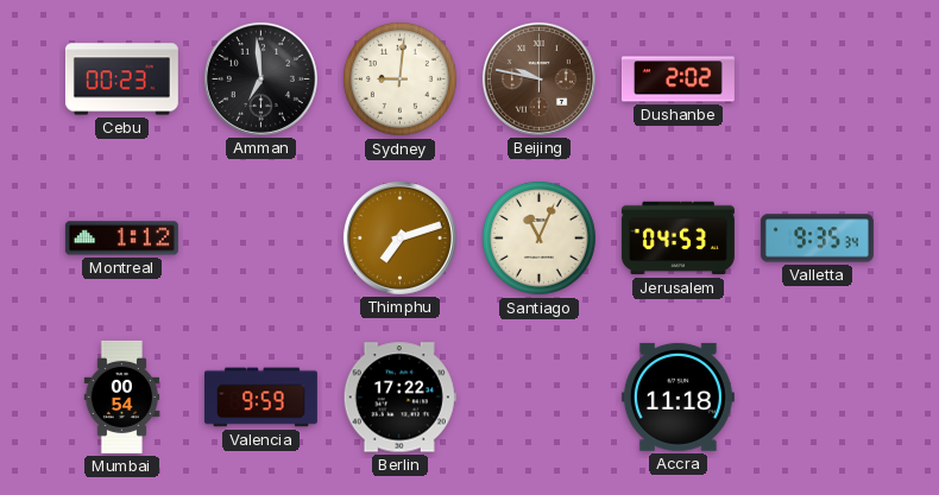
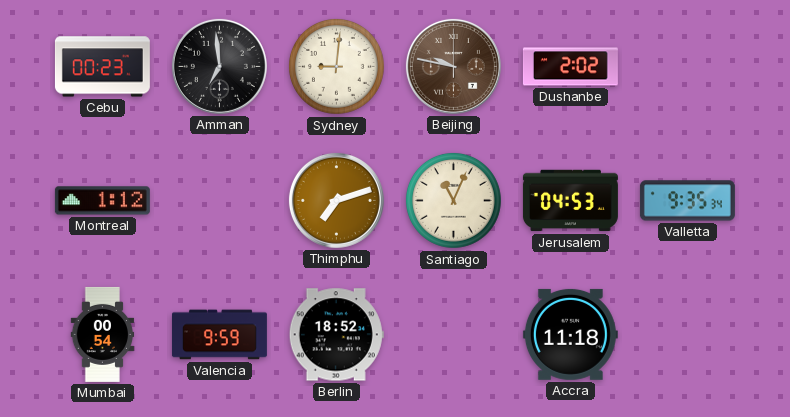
Berlin: 17:22 -> 18:52
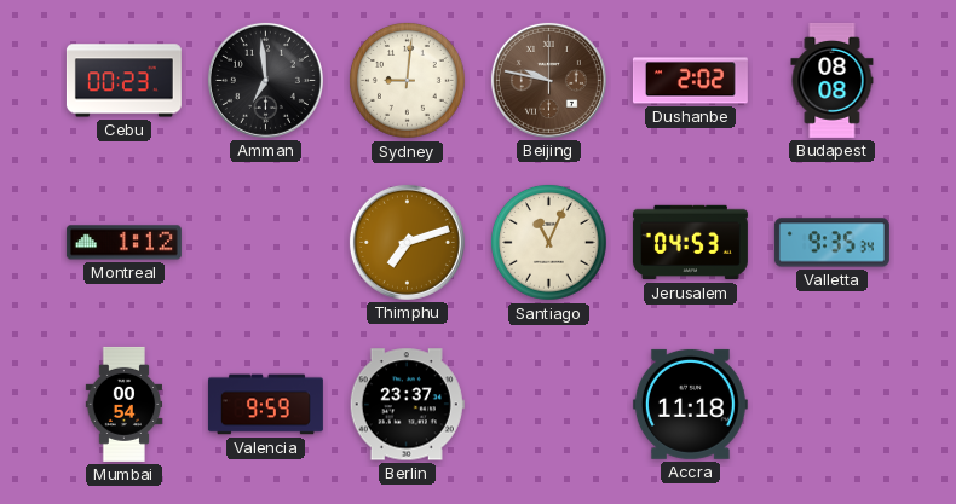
Budapest: none -> 08:08
Berlin: 18:52 -> 23:37
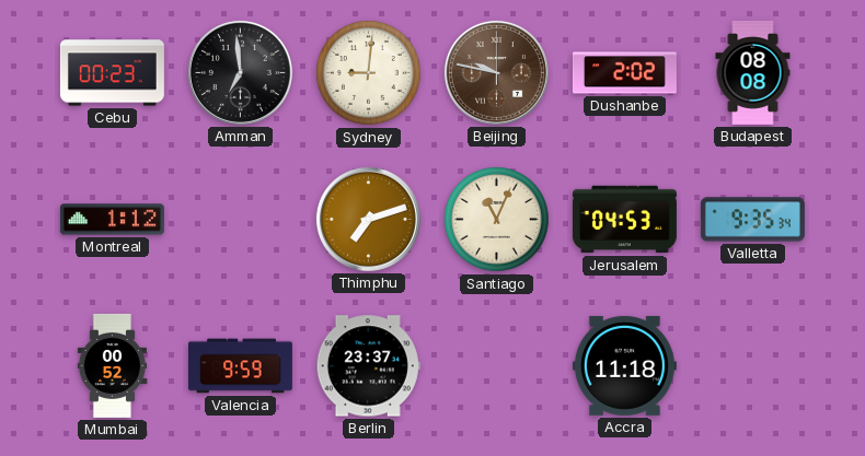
Mumbai: 00:54 -> 00:52
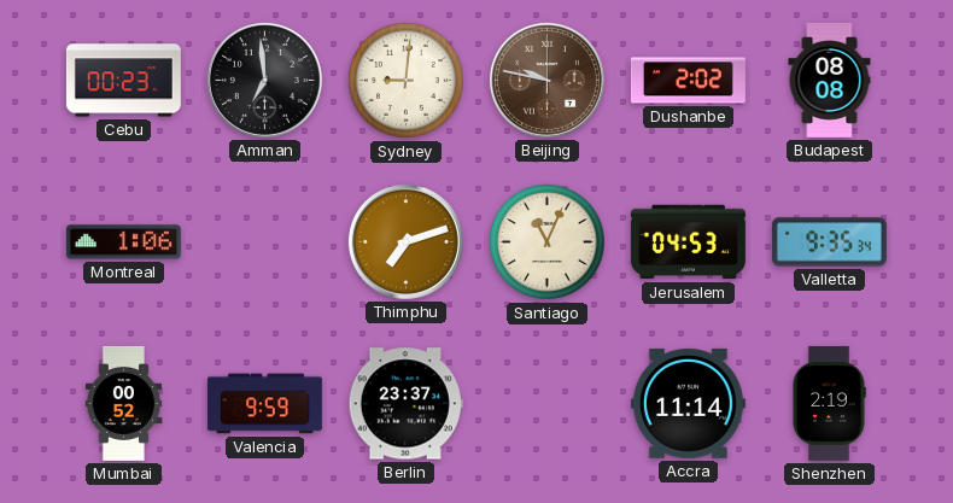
Montreal: 1:12 -> 1:06
Accra: 11:18 -> 11:14
Shenzhen: none -> 2:19
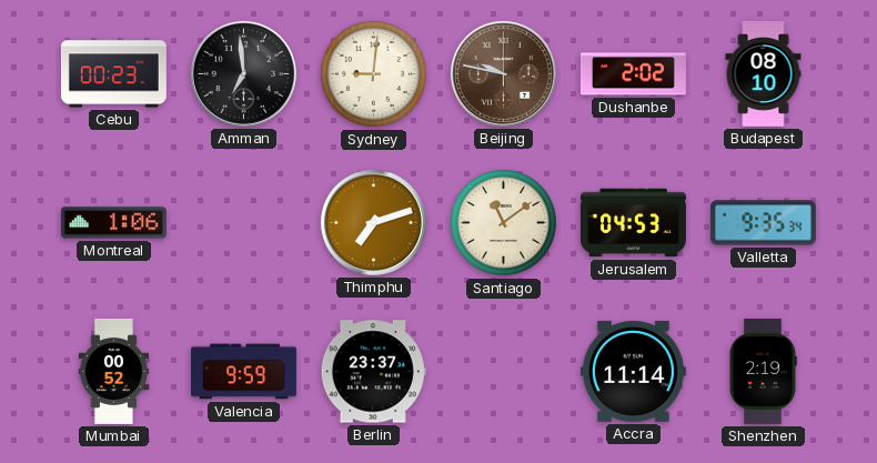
Budapest: 08:08 -> 08:10
Santiago: 11:04 -> 11:09
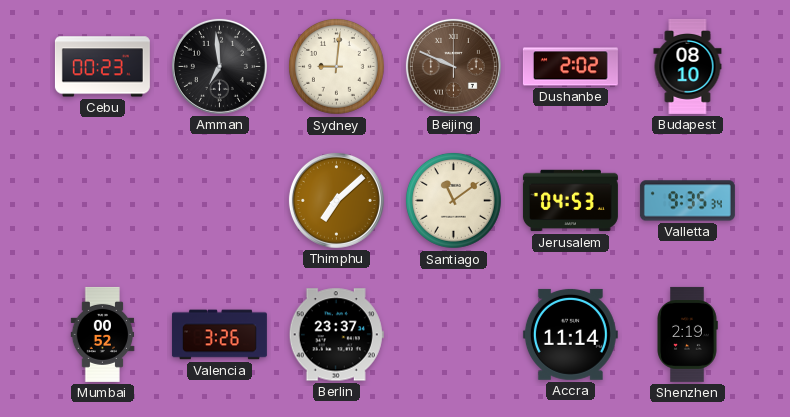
Beijing: 9:47 -> 9:49
Montreal: 1:06 -> none
Thimphu: 7:12 -> 7:08
Valencia: 9:59 -> 3:26
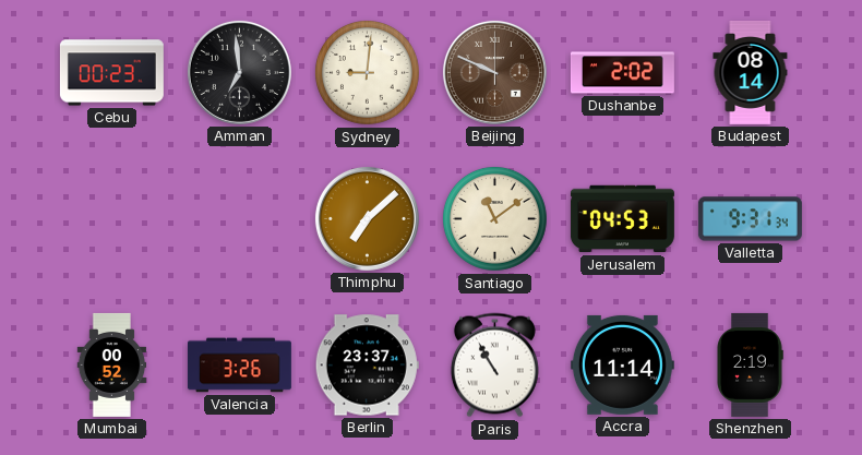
Budapest: 08:10 -> 08:14
Valletta: 9:35 -> 9:31
Paris: none -> 10:55
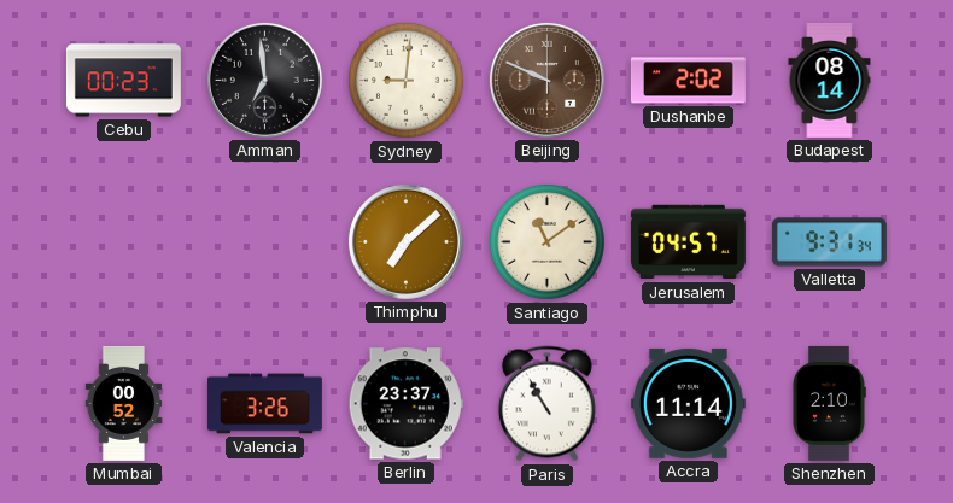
Jerusalem: 04:53 -> 04:57
Shenzhen: 2:19 -> 2:10
